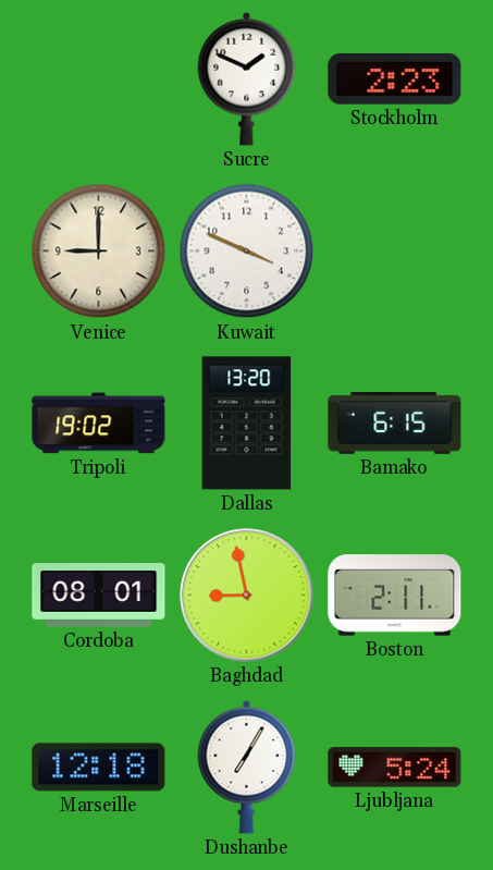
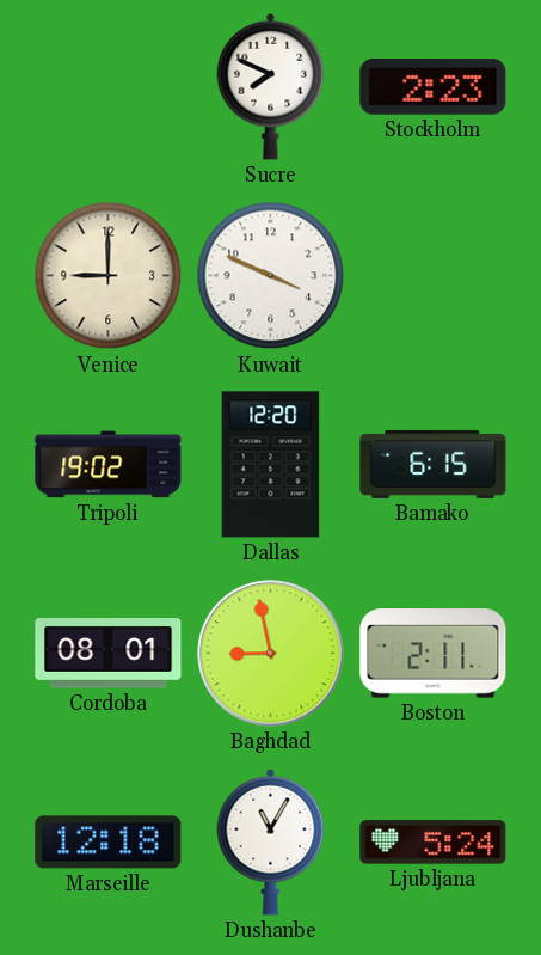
Sucre: 1:49 -> 7:49
Dallas: 13:20 -> 12:20
Dushanbe: 7:05 -> 11:05
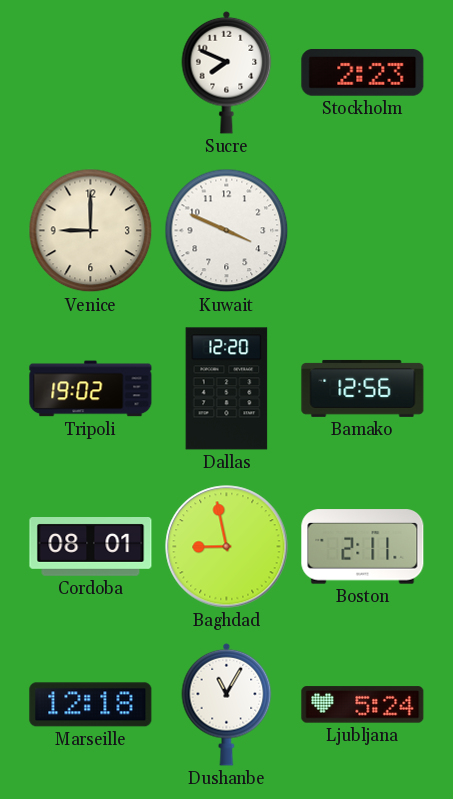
Bamako: 6:15 -> 12:56
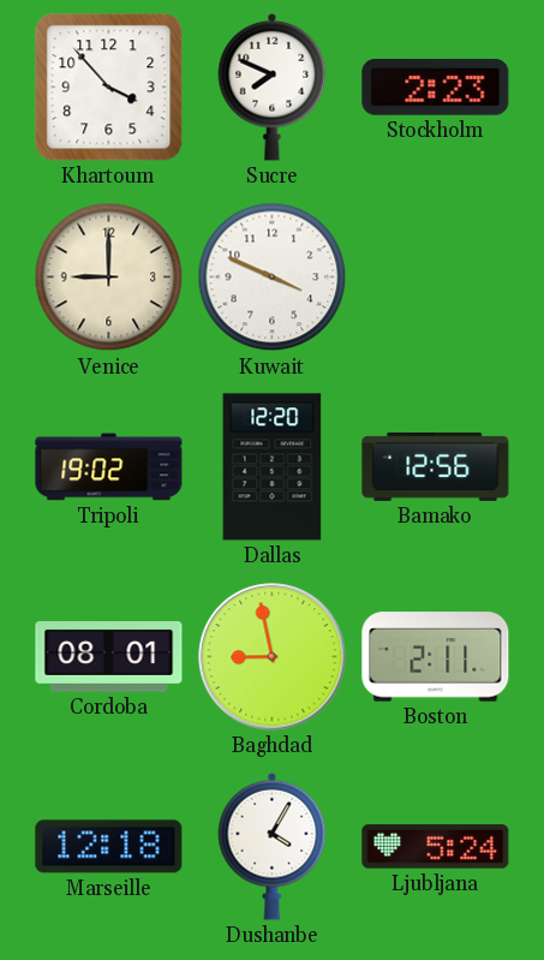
Khartoum: none -> 3:53
Dushanbe: 11:05 -> 4:05
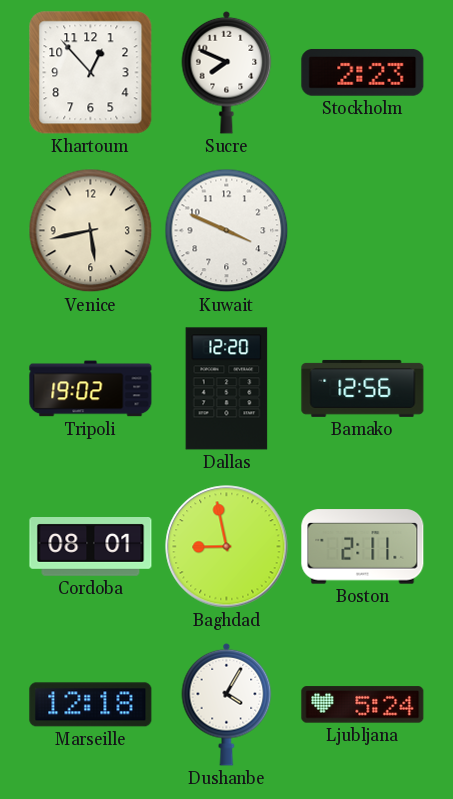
Khartoum: 3:53 -> 12:53
Venice: 9:00 -> 5:43
